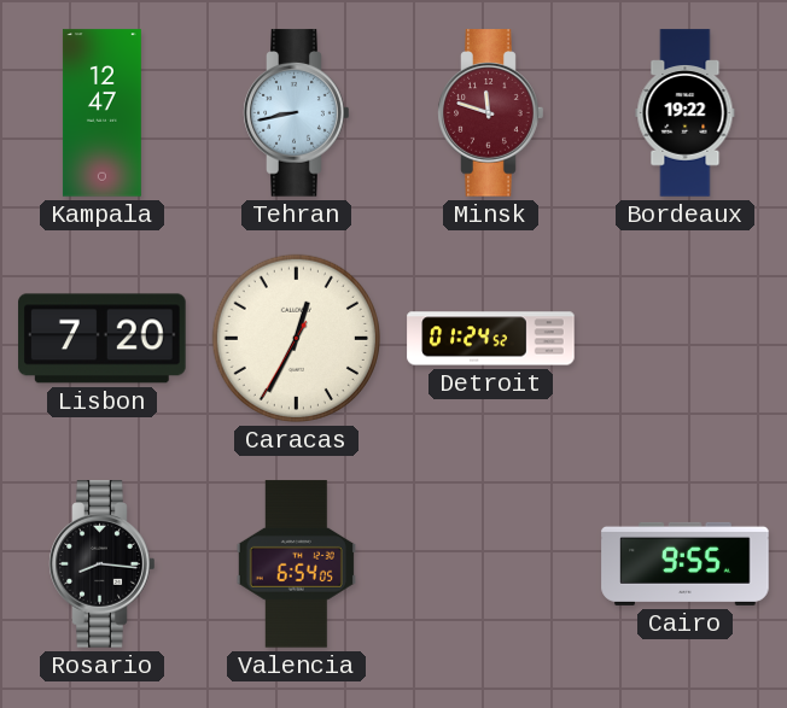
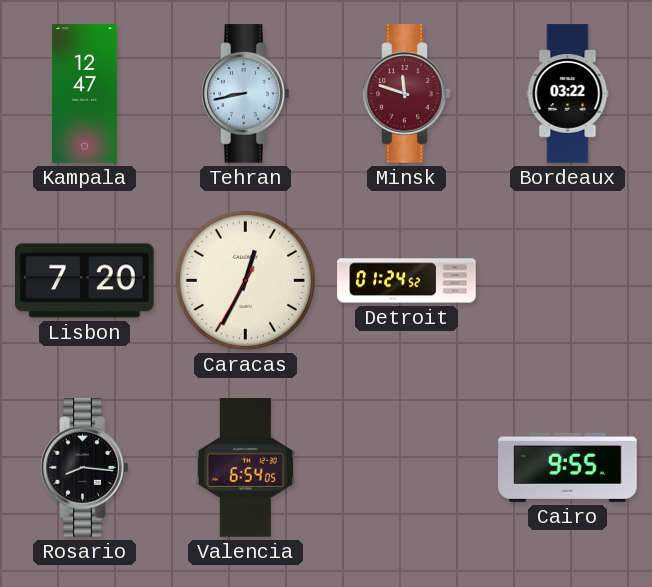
Bordeaux: 19:22 -> 03:22
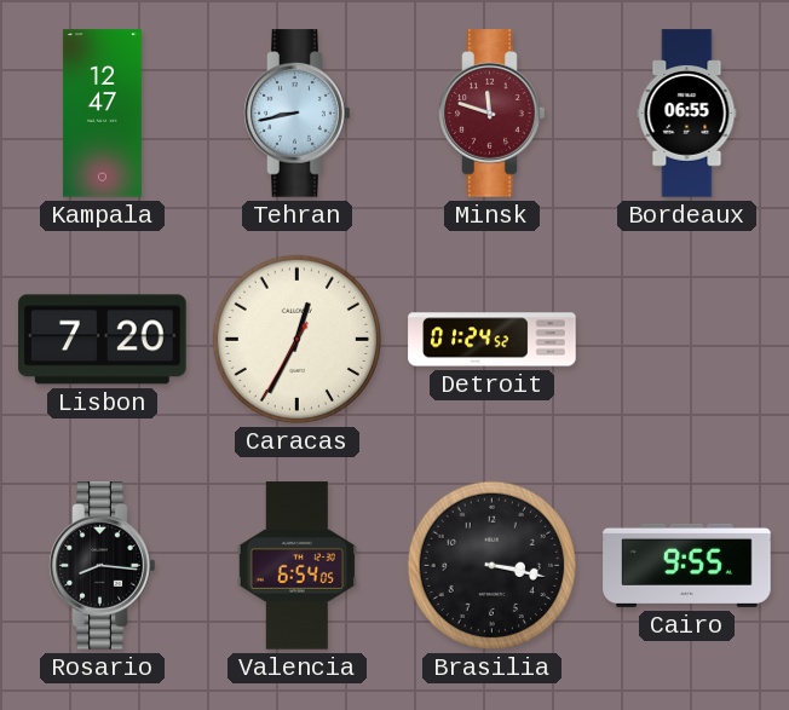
Bordeaux: 03:22 -> 06:55
Brasilia: none -> 3:17
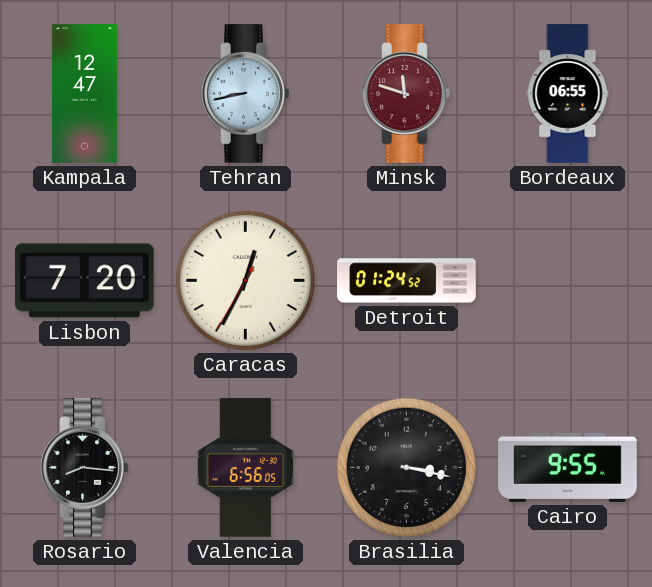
Valencia: 6:54 -> 6:56
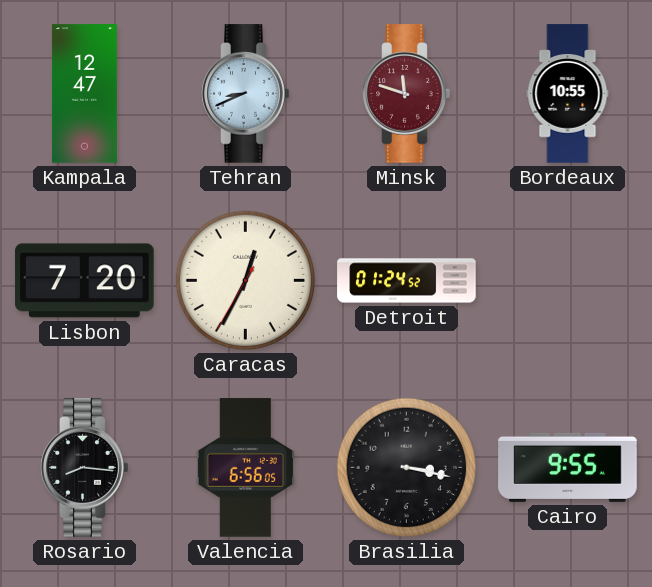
Tehran: 8:43 -> 8:41
Bordeaux: 06:55 -> 10:55
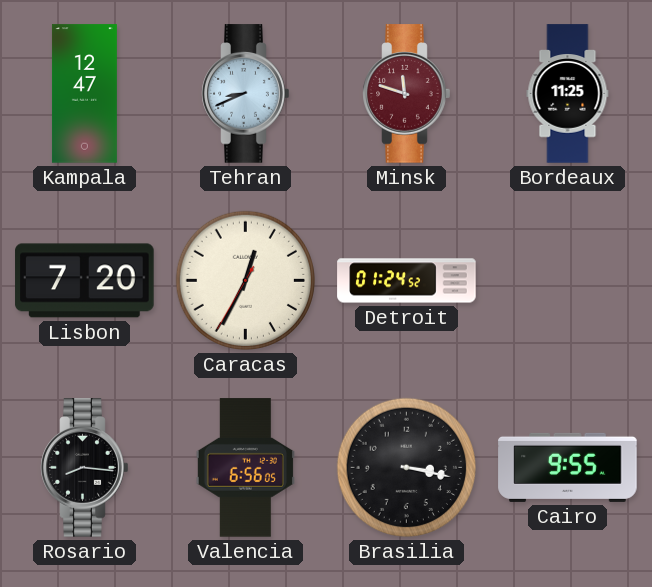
Bordeaux: 10:55 -> 11:25
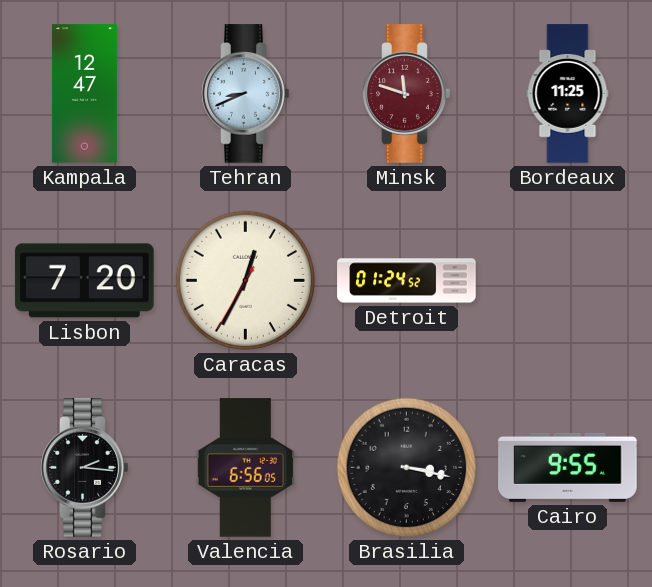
Rosario: 8:16 -> 2:16
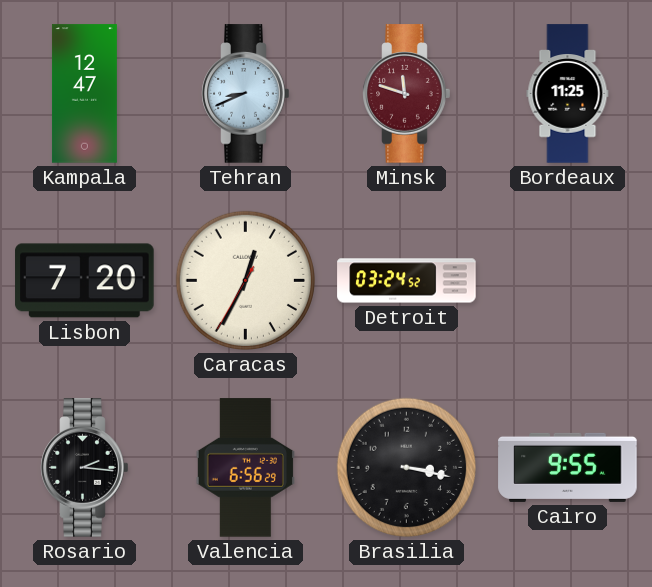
Detroit: 01:24 -> 03:24
Valencia: 6:56:05 -> 6:56:29
